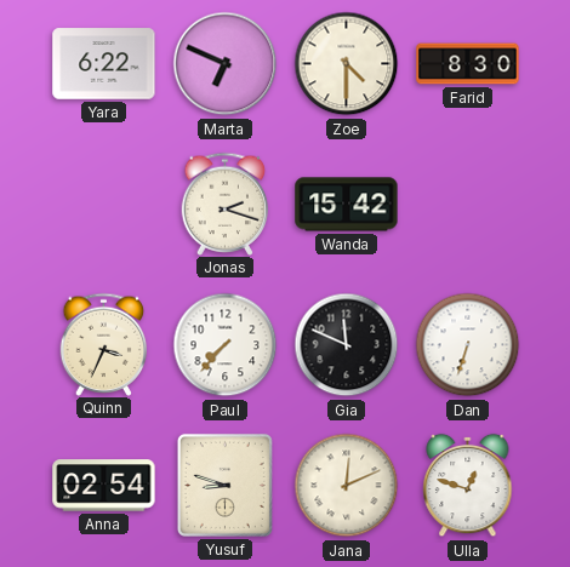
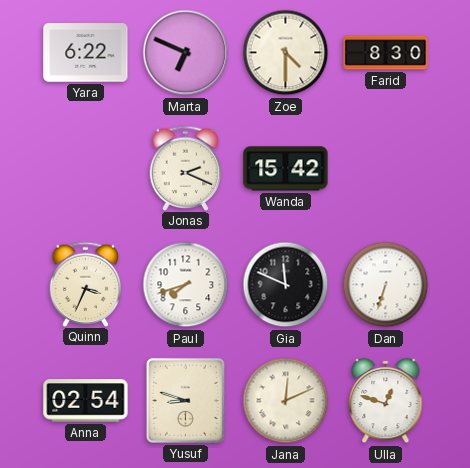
Jonas: 2:18 -> 2:19
Paul: 7:37 -> 7:42
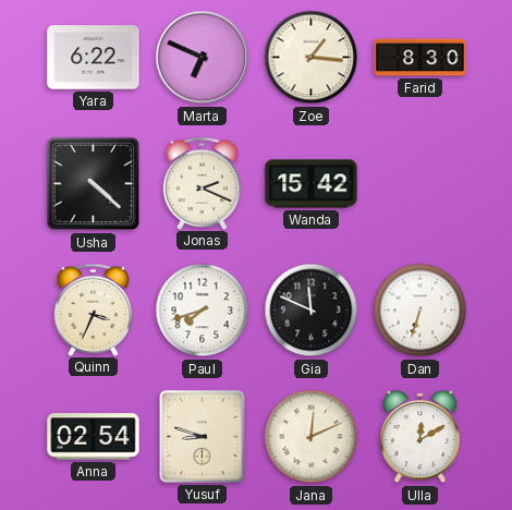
Zoe: 4:30 -> 1:16
Usha: none -> 4:22
Ulla: 12:48 -> 12:10
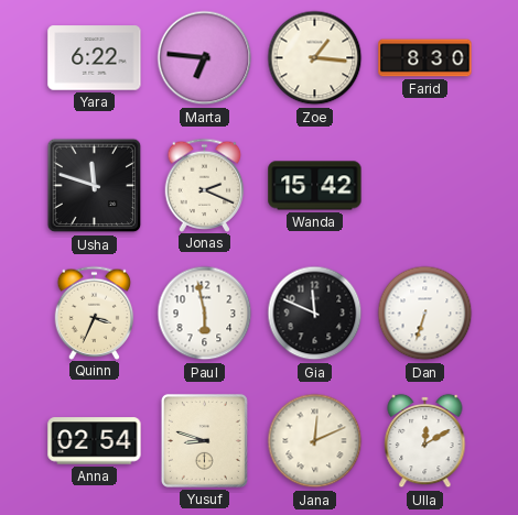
Marta: 6:49 -> 6:46
Usha: 4:22 -> 11:48
Paul: 7:42 -> 5:58
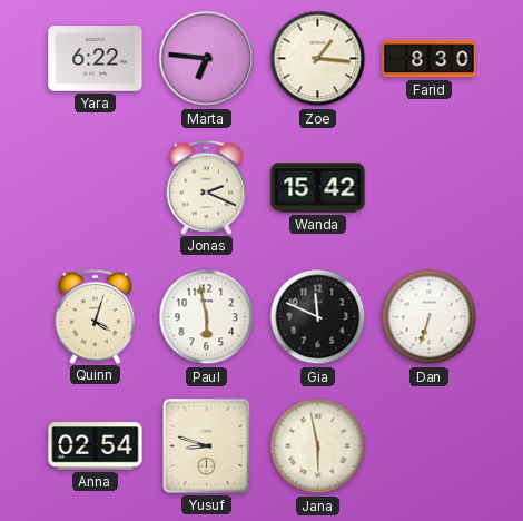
Usha: 11:48 -> none
Quinn: 3:34 -> 4:03
Jana: 12:11 -> 5:58
Ulla: 12:10 -> none
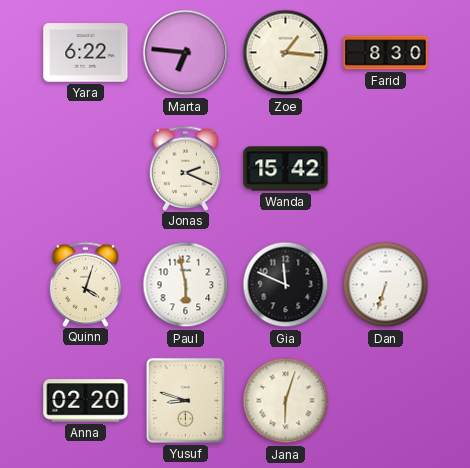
Anna: 02:54 -> 02:20
Jana: 5:58 -> 6:03
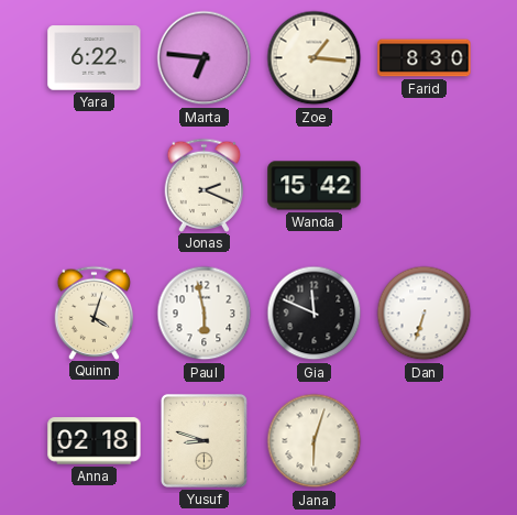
Anna: 02:20 -> 02:18
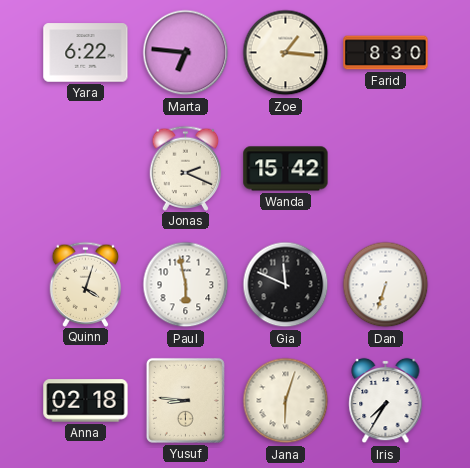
Yusuf: 8:48 -> 8:46
Iris: none -> 7:35
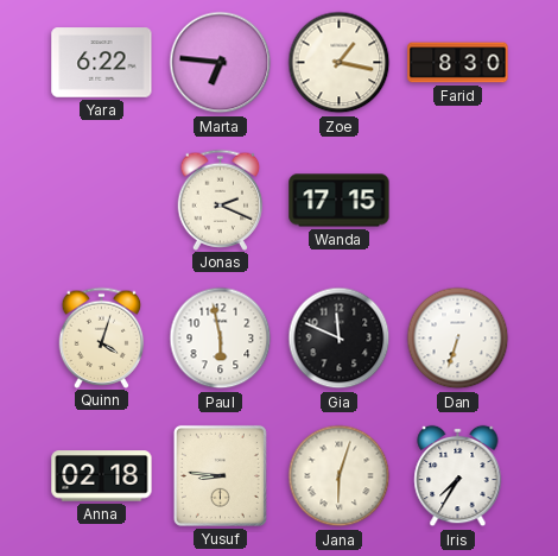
Zoe: 1:16 -> 1:17
Wanda: 15:42 -> 17:15
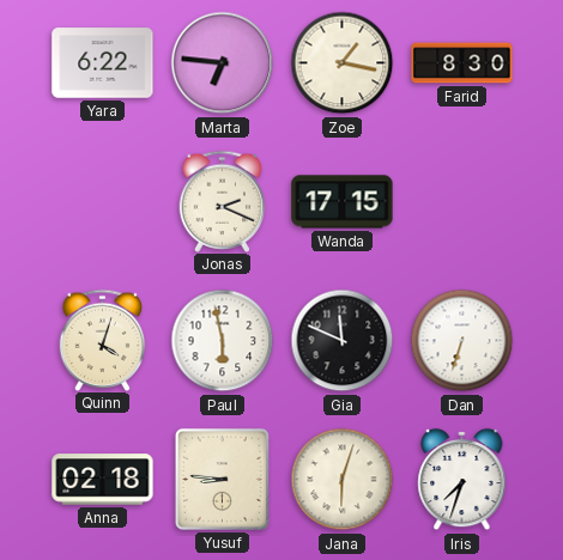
Iris: 7:35 -> 7:33
